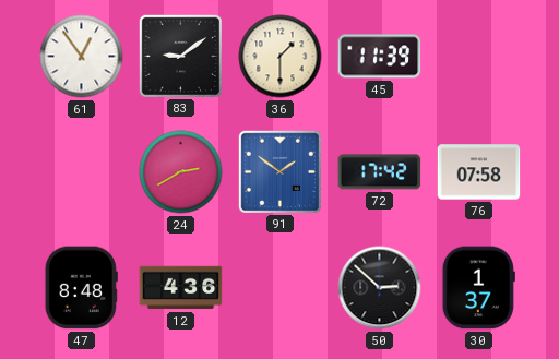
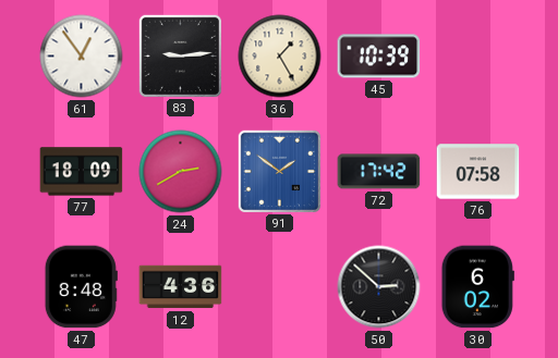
83: 9:09 -> 9:14
36: 1:30 -> 1:25
45: 11:39 -> 10:39
77: none -> 18:09
30: 1:37 -> 6:02
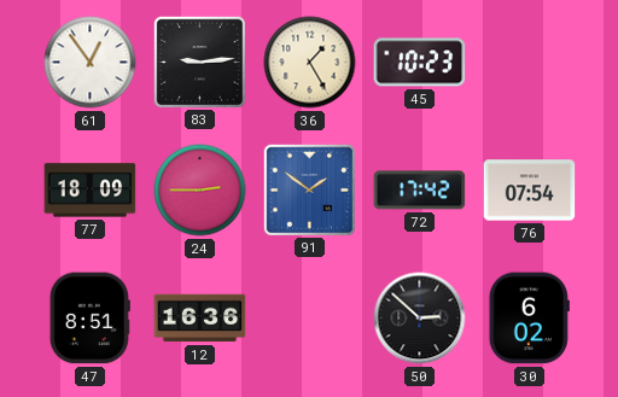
45: 10:39 -> 10:23
24: 2:40 -> 2:45
76: 07:58 -> 07:54
47: 8:48 -> 8:51
12: 4:36 -> 16:36
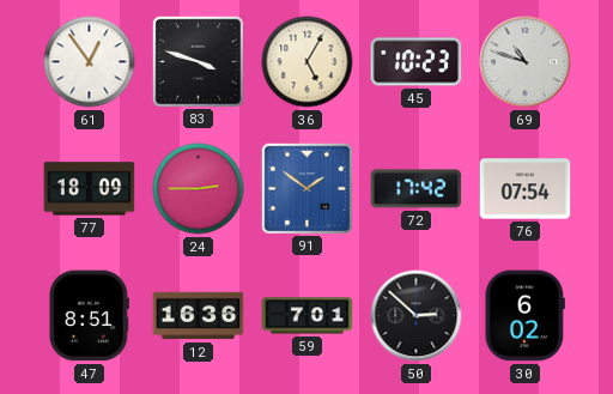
83: 9:14 -> 3:48
36: 1:25 -> 5:05
69: none -> 10:48
59: none -> 7:01
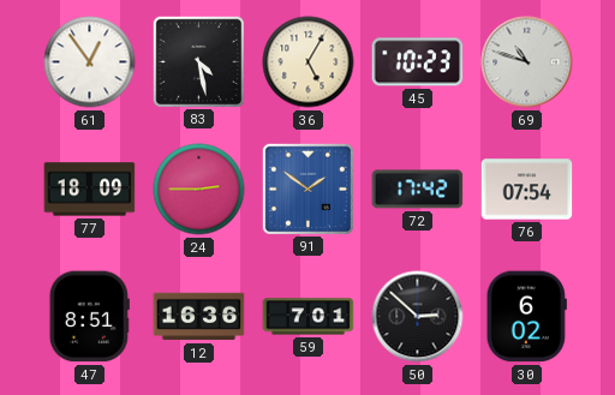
83: 3:48 -> 4:28
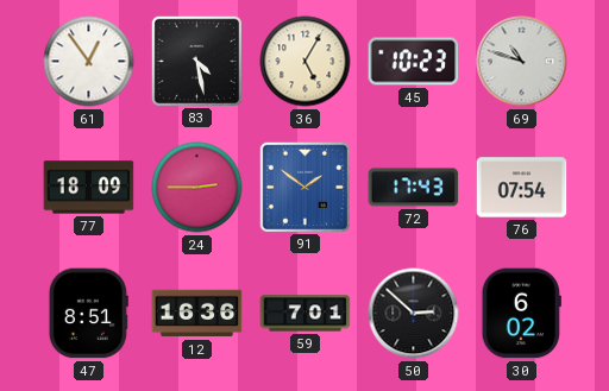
72: 17:42 -> 17:43
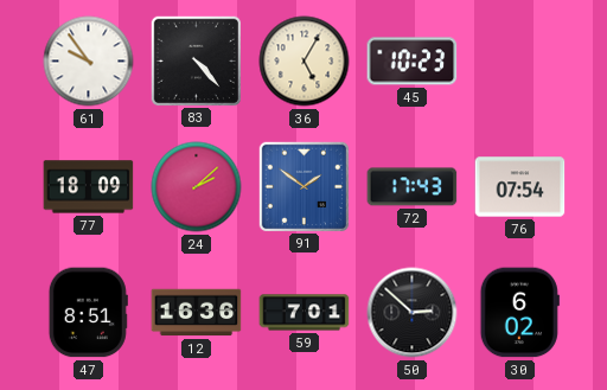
61: 12:54 -> 9:54
83: 4:28 -> 4:23
69: 10:48 -> none
24: 2:45 -> 2:08
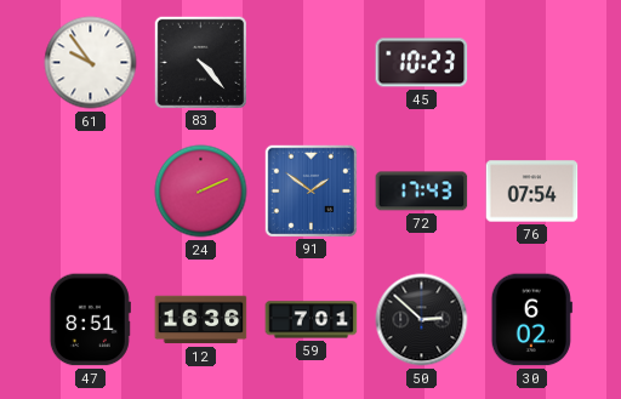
36: 5:05 -> none
77: 18:09 -> none
24: 2:08 -> 2:11
